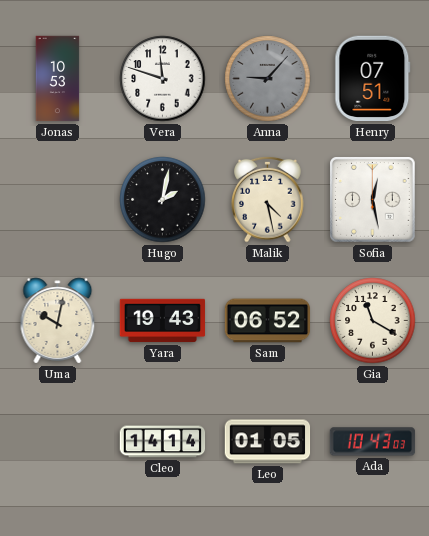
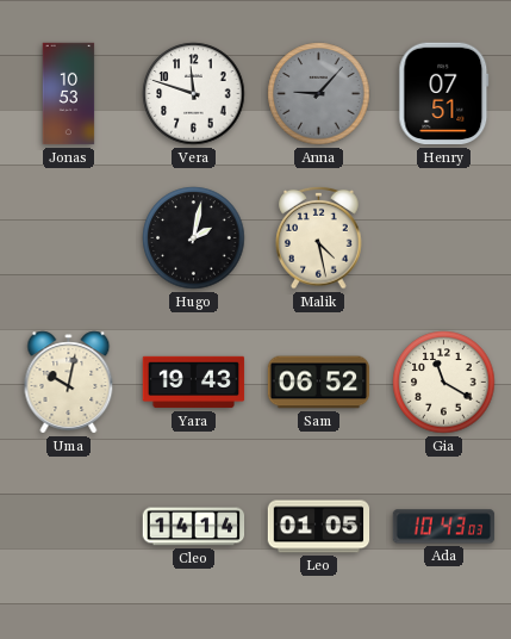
Sofia: 12:28 -> none
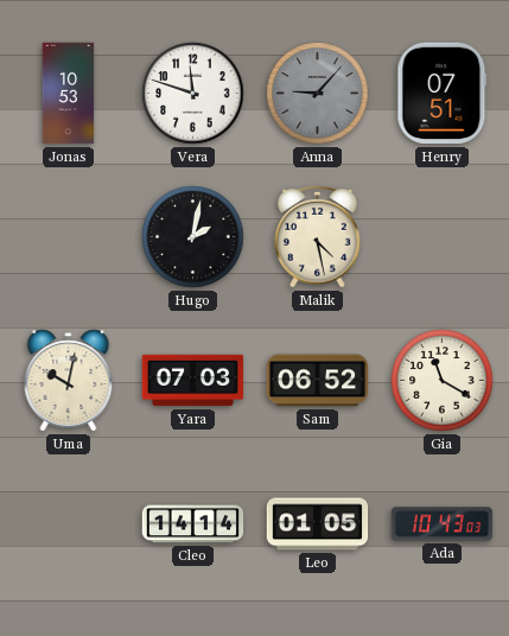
Yara: 19:43 -> 07:03
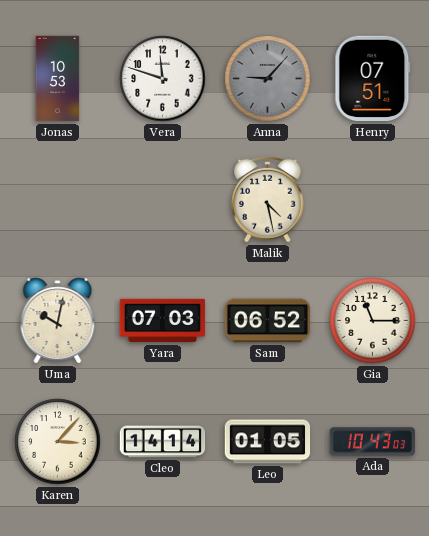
Hugo: 2:02 -> none
Gia: 11:20 -> 11:15
Karen: none -> 3:07
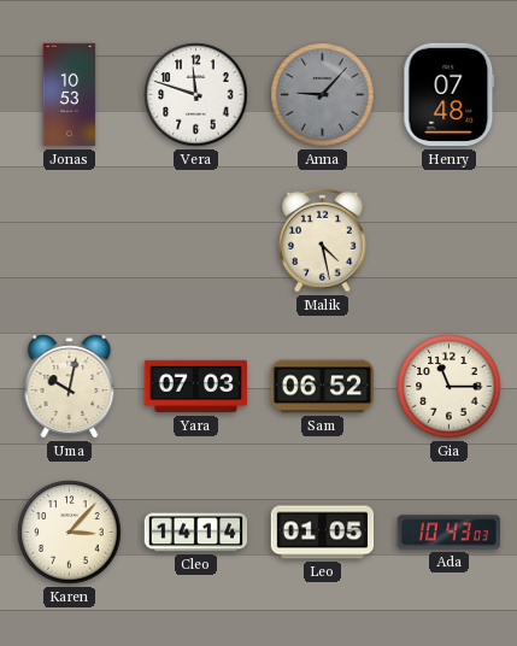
Henry: 07:51 -> 07:48
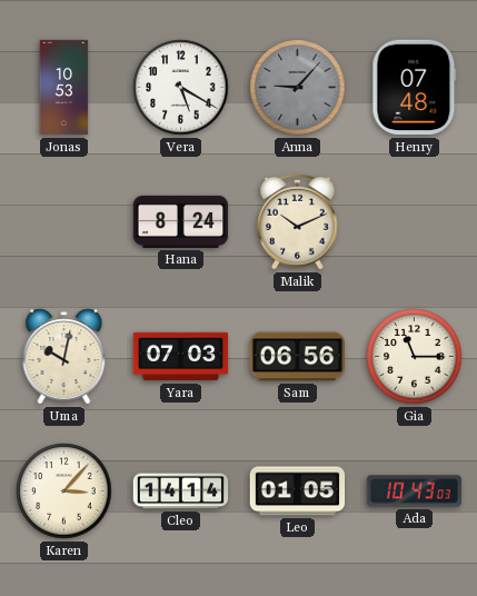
Vera: 11:48 -> 5:20
Hana: none -> 8:24
Malik: 4:28 -> 10:11
Sam: 06:52 -> 06:56
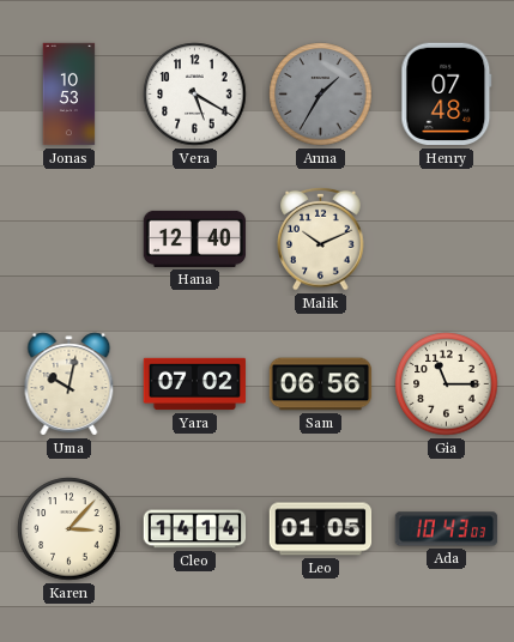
Anna: 9:07 -> 1:35
Hana: 8:24 -> 12:40
Yara: 07:03 -> 07:02
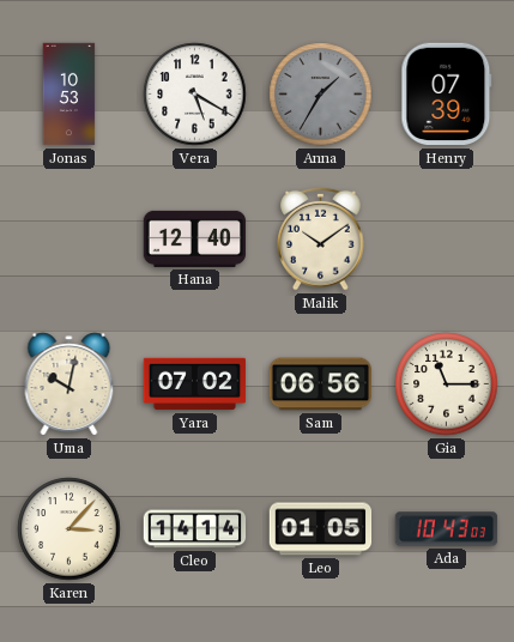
Henry: 07:48 -> 07:39
Malik: 10:11 -> 10:09
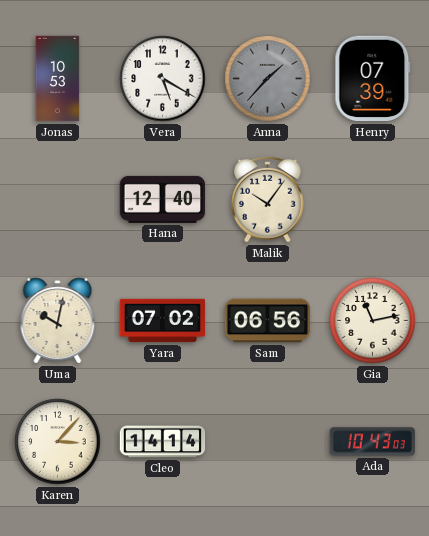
Anna: 1:35 -> 1:37
Malik: 10:09 -> 10:06
Gia: 11:15 -> 11:13
Leo: 01:05 -> none
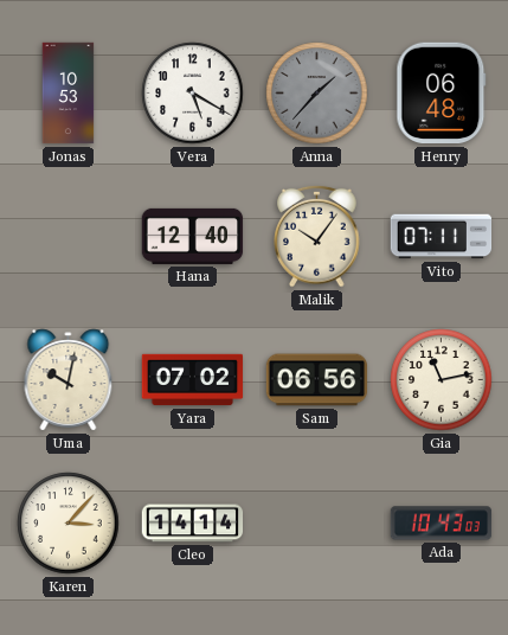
Henry: 07:39 -> 06:48
Vito: none -> 07:11
